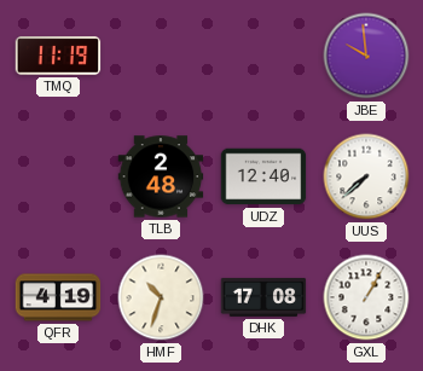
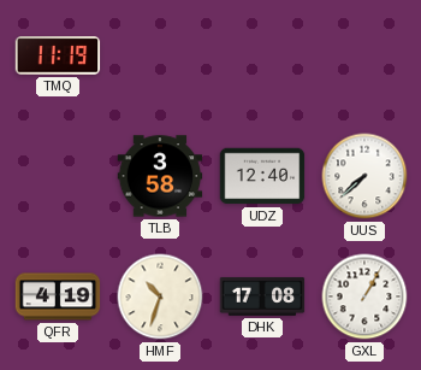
JBE: 9:59 -> none
TLB: 2:48 -> 3:58
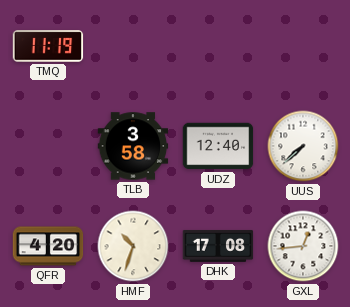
QFR: 4:19 -> 4:20
GXL: 1:05 -> 12:44
